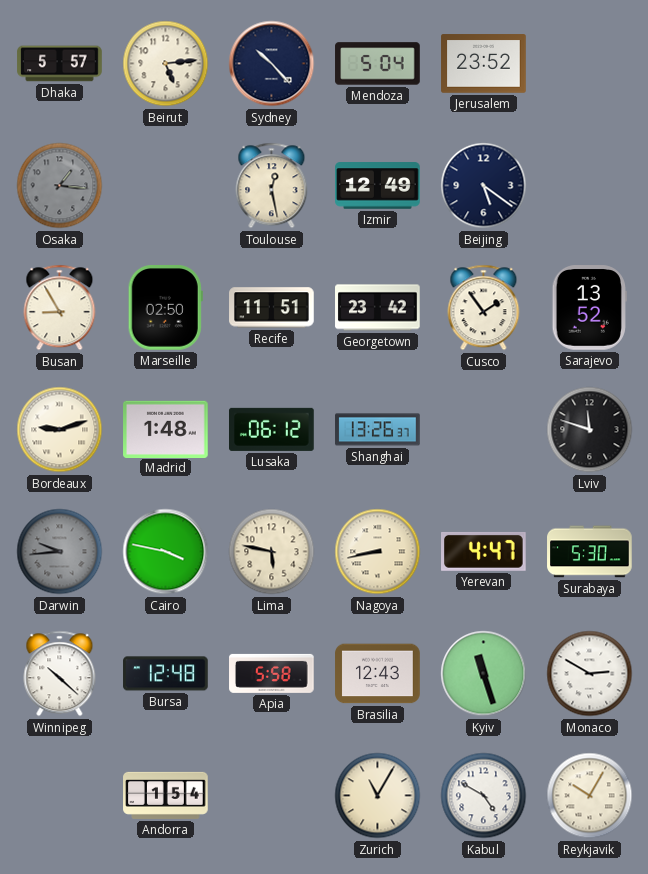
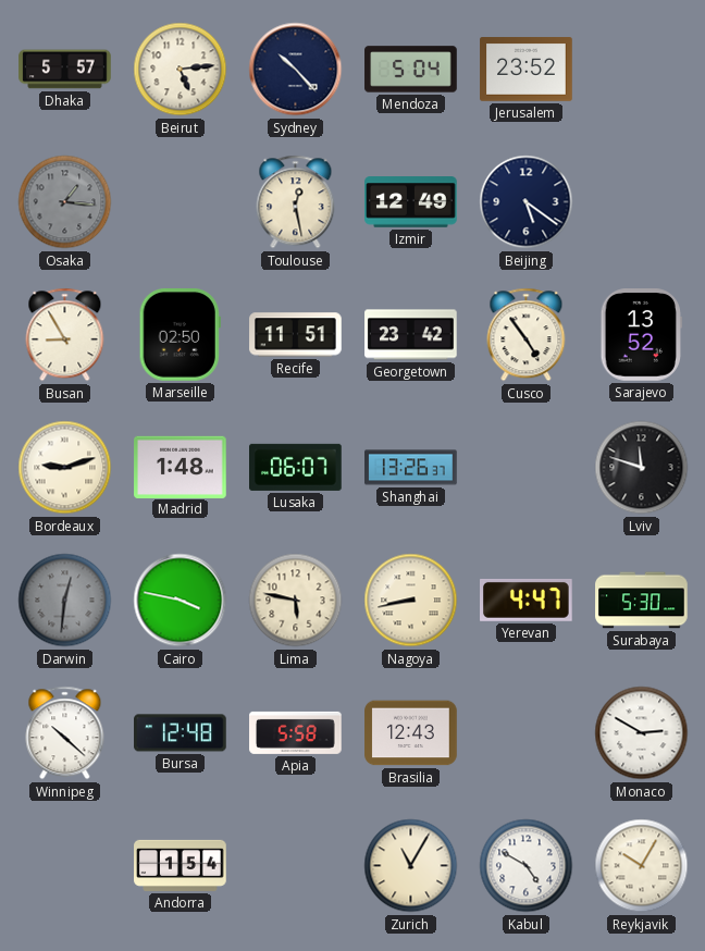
Cusco: 1:54 -> 4:54
Lusaka: 06:12 -> 06:07
Darwin: 9:44 -> 12:31
Kyiv: 11:27 -> none
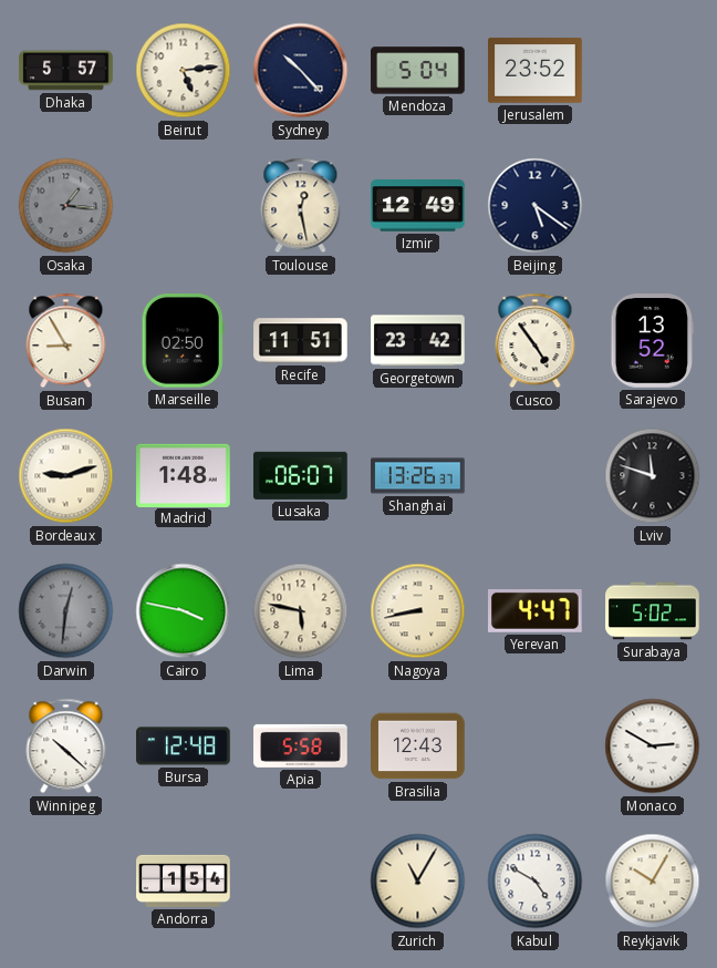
Surabaya: 5:30 -> 5:02
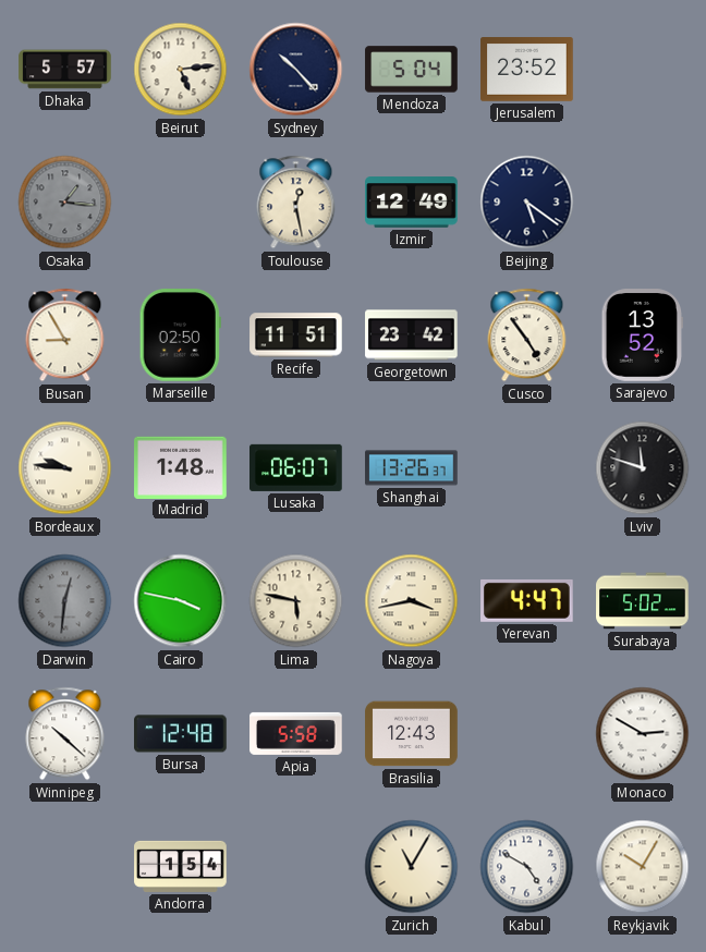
Bordeaux: 9:12 -> 9:46
Nagoya: 8:43 -> 3:43
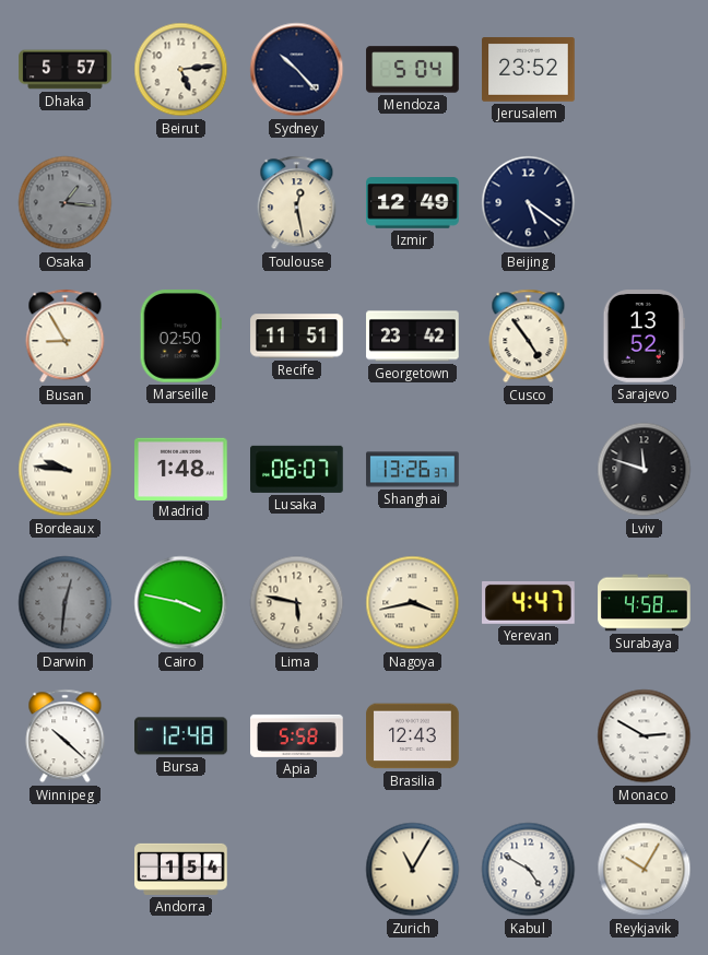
Surabaya: 5:02 -> 4:58
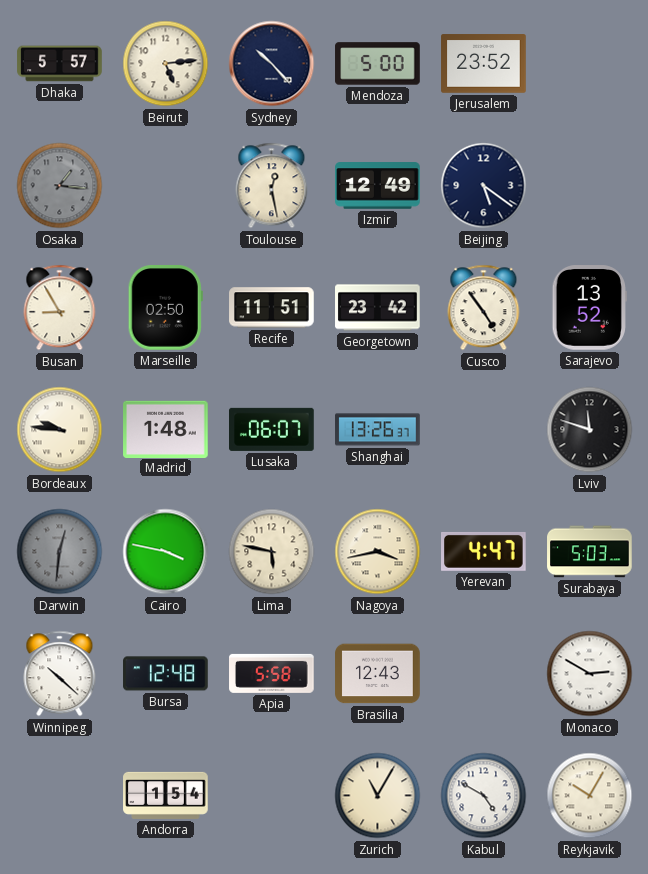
Mendoza: 5:04 -> 5:00
Surabaya: 4:58 -> 5:03
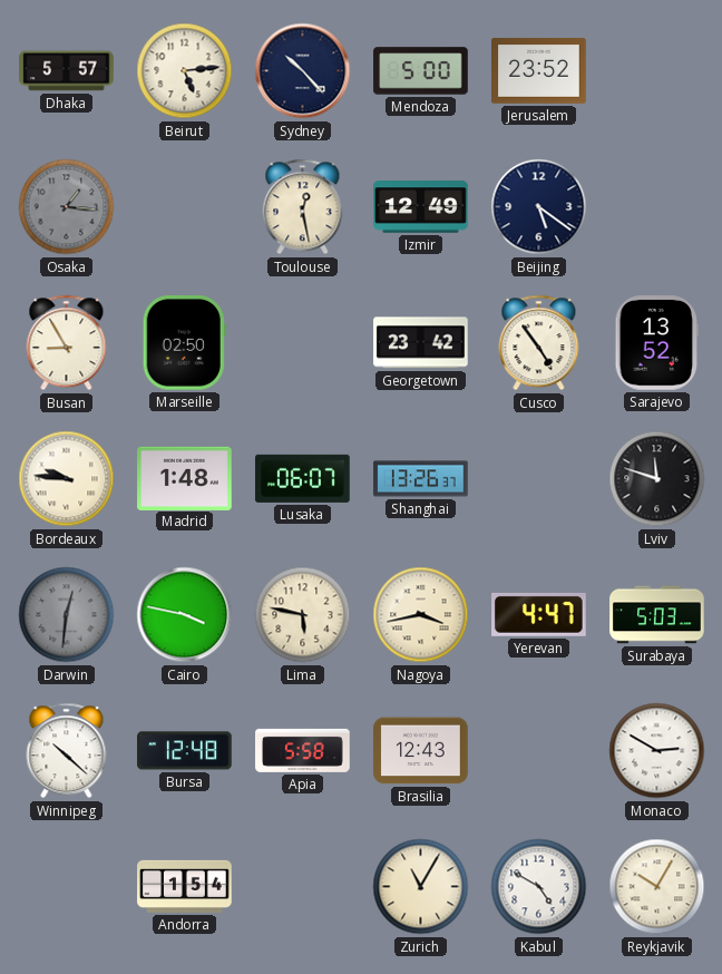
Recife: 11:51 -> none
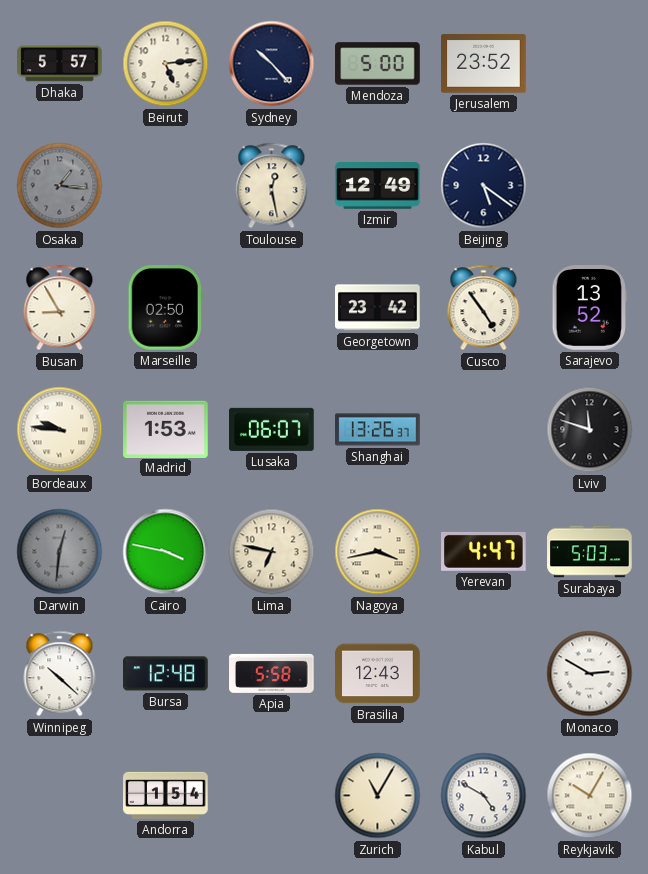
Madrid: 1:48 -> 1:53
Lima: 5:47 -> 6:47
